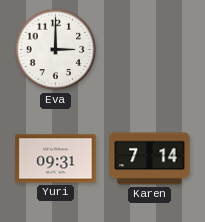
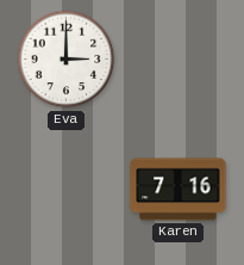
Yuri: 09:31 -> none
Karen: 7:14 -> 7:16
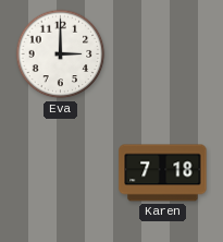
Karen: 7:16 -> 7:18
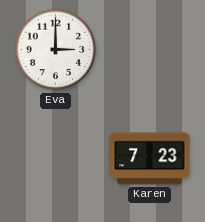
Karen: 7:18 -> 7:23
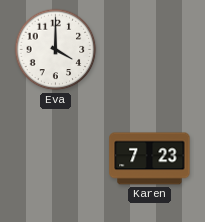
Eva: 3:00 -> 4:00
